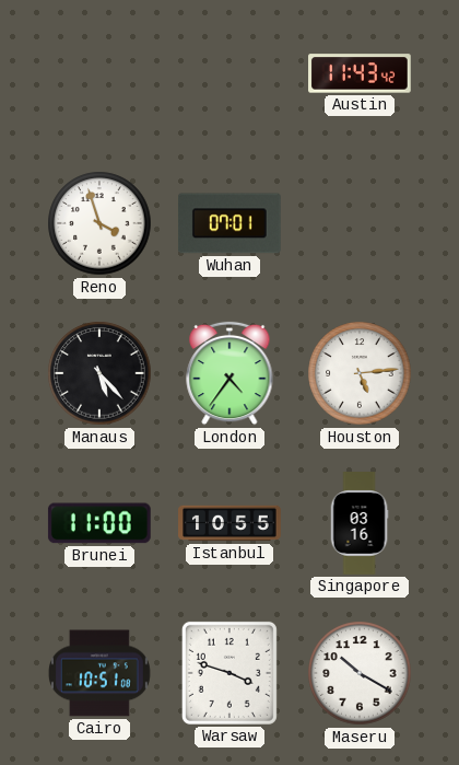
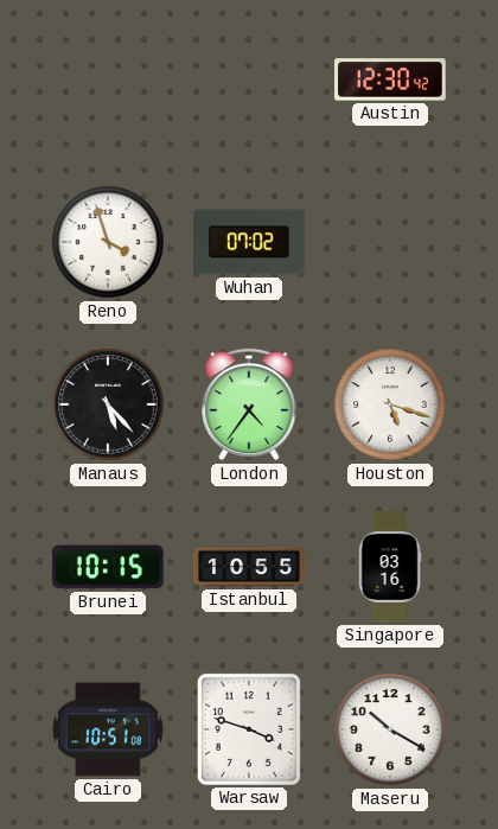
Austin: 11:43 -> 12:30
Wuhan: 07:01 -> 07:02
Houston: 5:14 -> 5:18
Brunei: 11:00 -> 10:15
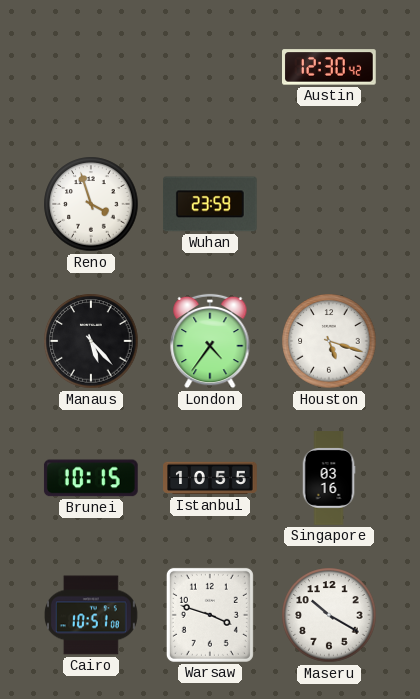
Wuhan: 07:02 -> 23:59
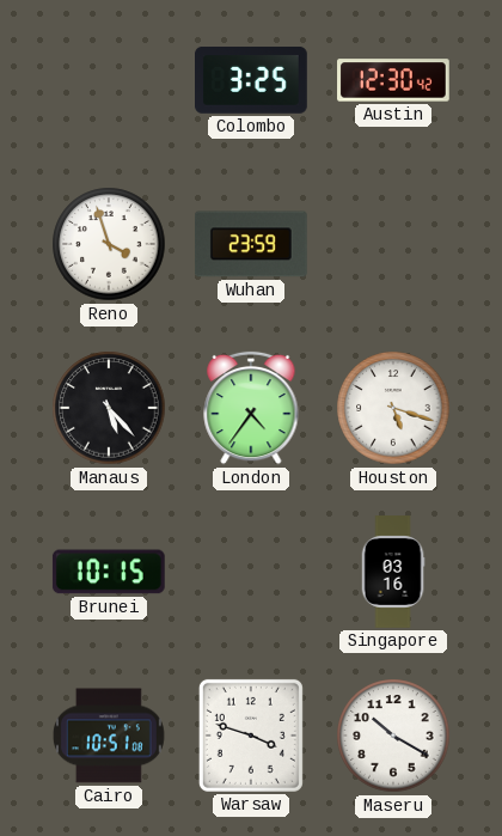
Colombo: none -> 3:25
Istanbul: 10:55 -> none
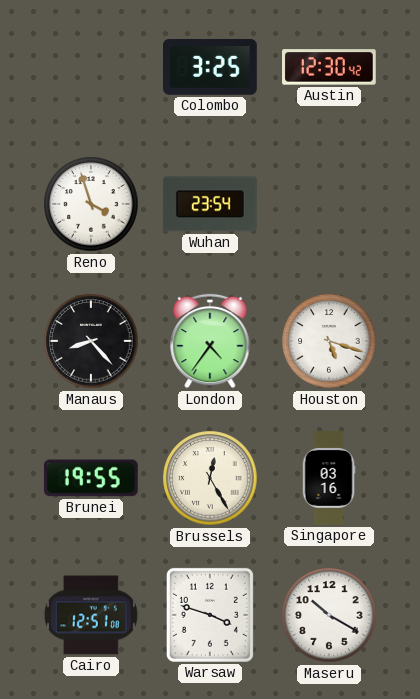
Wuhan: 23:59 -> 23:54
Manaus: 5:23 -> 8:23
Brunei: 10:15 -> 19:55
Brussels: none -> 12:25
Cairo: 10:51 -> 12:51
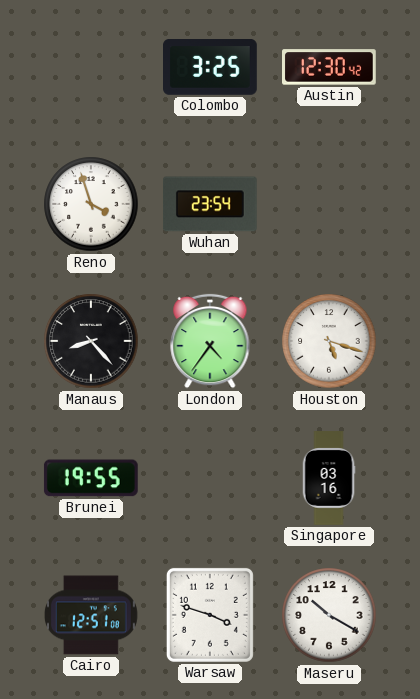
Brussels: 12:25 -> none
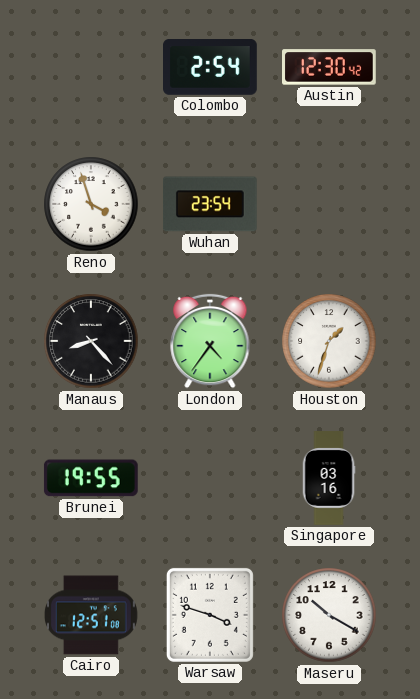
Colombo: 3:25 -> 2:54
Houston: 5:18 -> 1:33
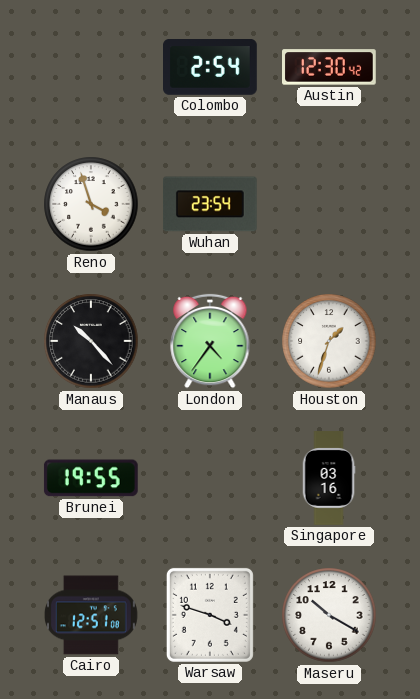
Manaus: 8:23 -> 10:23
